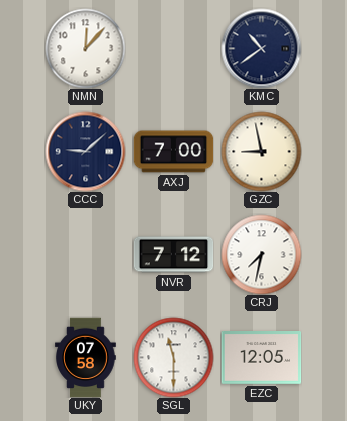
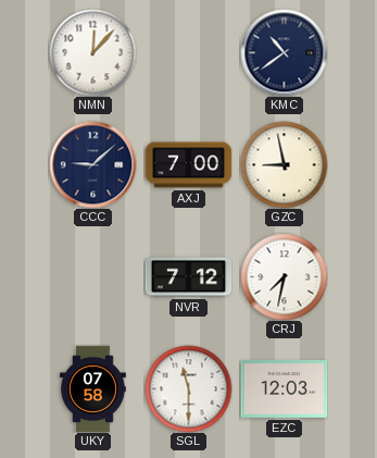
EZC: 12:05 -> 12:03
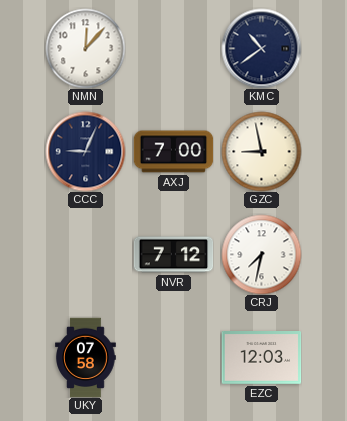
CCC: 9:08 -> 9:04
SGL: 11:30 -> none
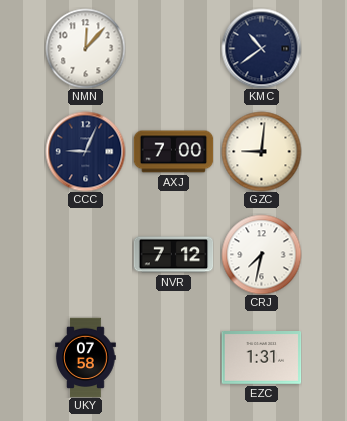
GZC: 8:58 -> 9:01
EZC: 12:03 -> 1:31
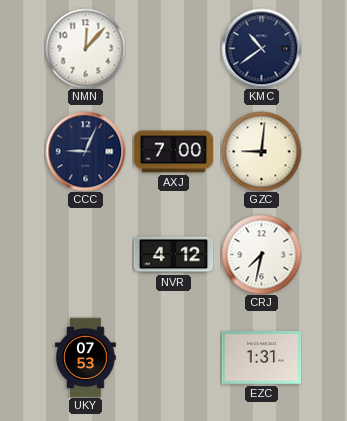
NVR: 7:12 -> 4:12
UKY: 07:58 -> 07:53
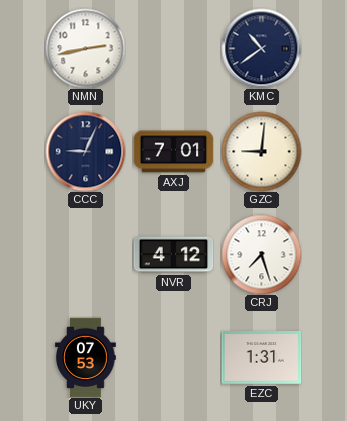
NMN: 12:07 -> 2:43
AXJ: 7:00 -> 7:01
CRJ: 7:32 -> 7:27
